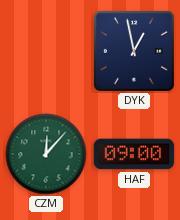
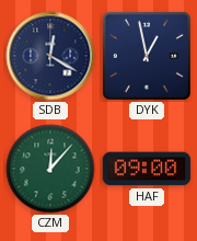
SDB: none -> 12:20
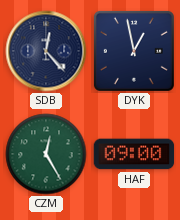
SDB: 12:20 -> 12:23
CZM: 12:07 -> 12:25
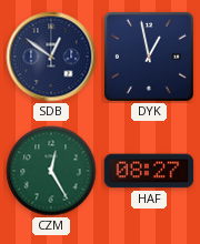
SDB: 12:23 -> 12:51
HAF: 09:00 -> 08:27
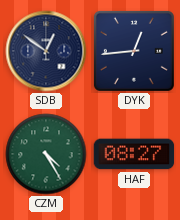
DYK: 12:58 -> 12:44
CZM: 12:25 -> 4:25
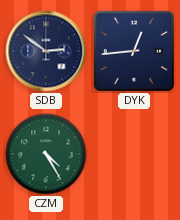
SDB: 12:51 -> 2:51
HAF: 08:27 -> none
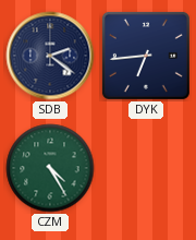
SDB: 2:51 -> 2:21
DYK: 12:44 -> 6:44
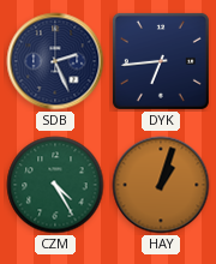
SDB: 2:21 -> 2:26
HAY: none -> 1:03
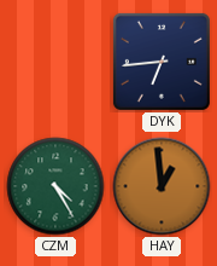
SDB: 2:26 -> none
HAY: 1:03 -> 12:59
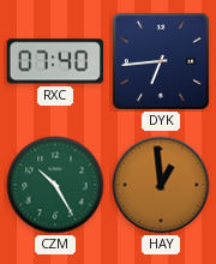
RXC: none -> 07:40
CZM: 4:25 -> 10:25
